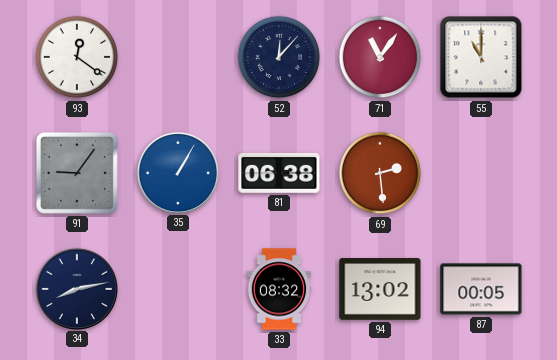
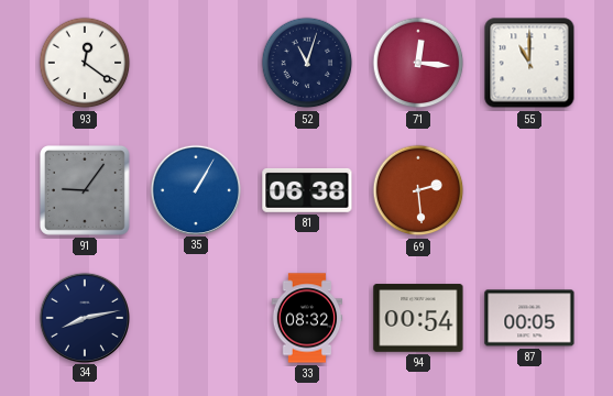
52: 12:07 -> 11:03
71: 11:06 -> 12:16
94: 13:02 -> 00:54
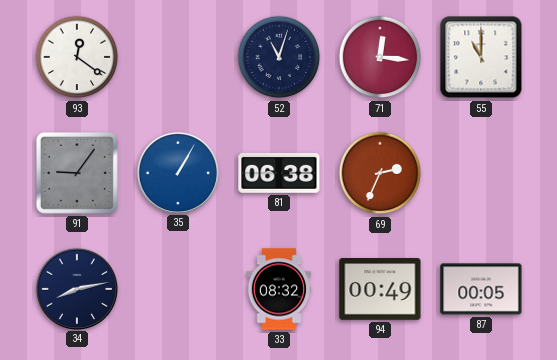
69: 2:29 -> 2:34
94: 00:54 -> 00:49
